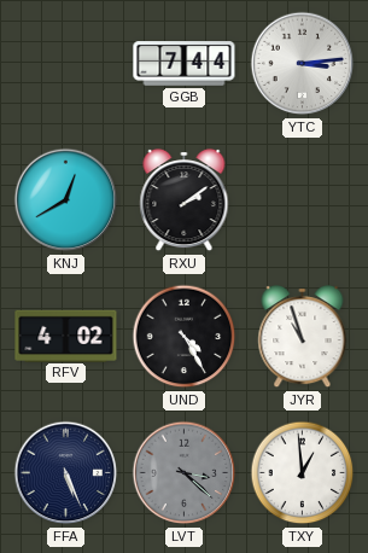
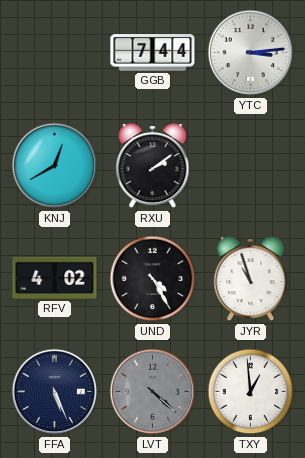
LVT: 3:22 -> 4:22
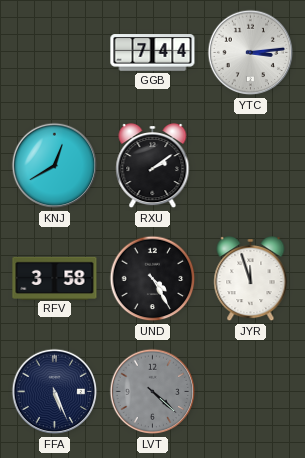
RFV: 4:02 -> 3:58
JYR: 10:57 -> 11:57
TXY: 12:59 -> none
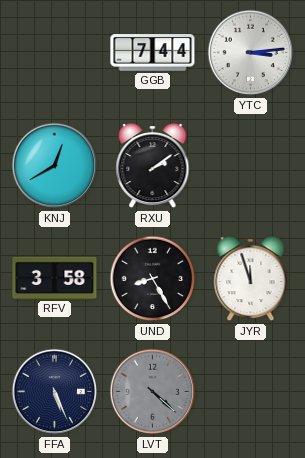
UND: 4:25 -> 8:25
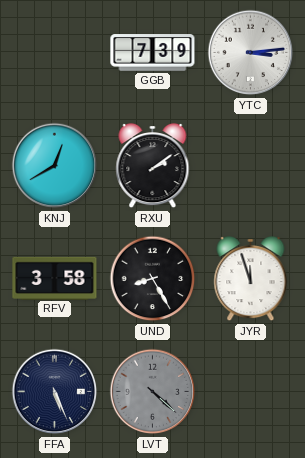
GGB: 7:44 -> 7:39
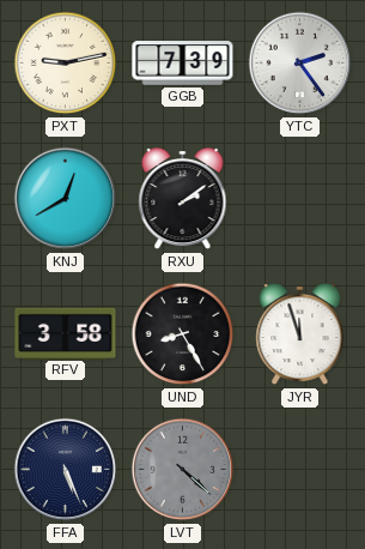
PXT: none -> 9:13
YTC: 3:14 -> 2:24
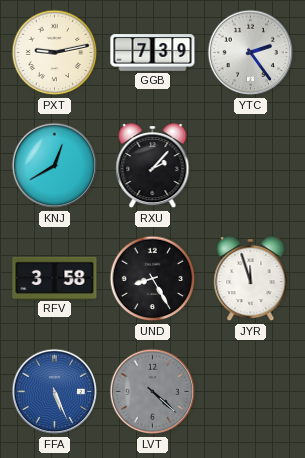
RXU: 2:09 -> 2:07
FFA dial: navy -> blue
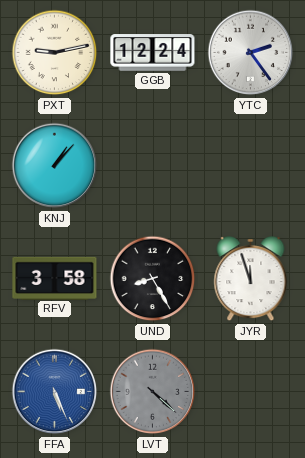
GGB: 7:39 -> 12:24
KNJ: 12:40 -> 1:07
RXU: 2:07 -> none
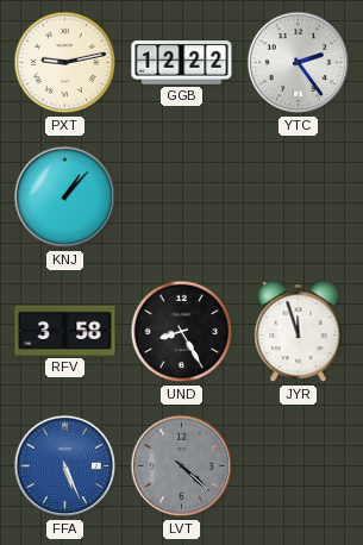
GGB: 12:24 -> 12:22
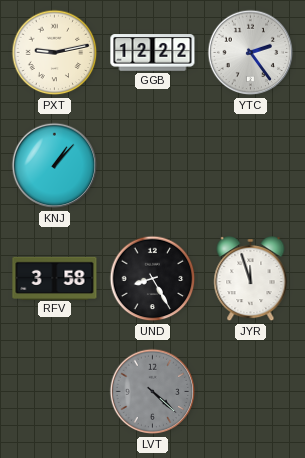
FFA: 5:26 -> none
